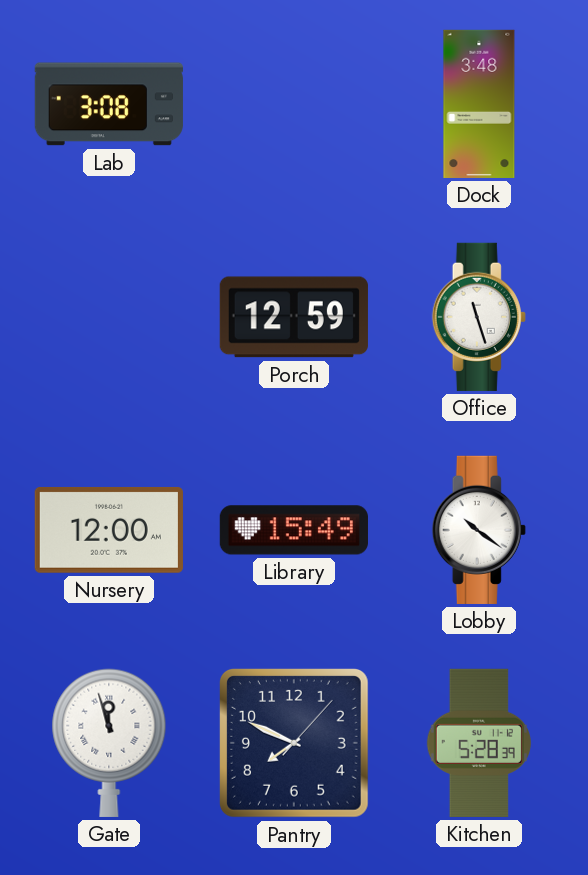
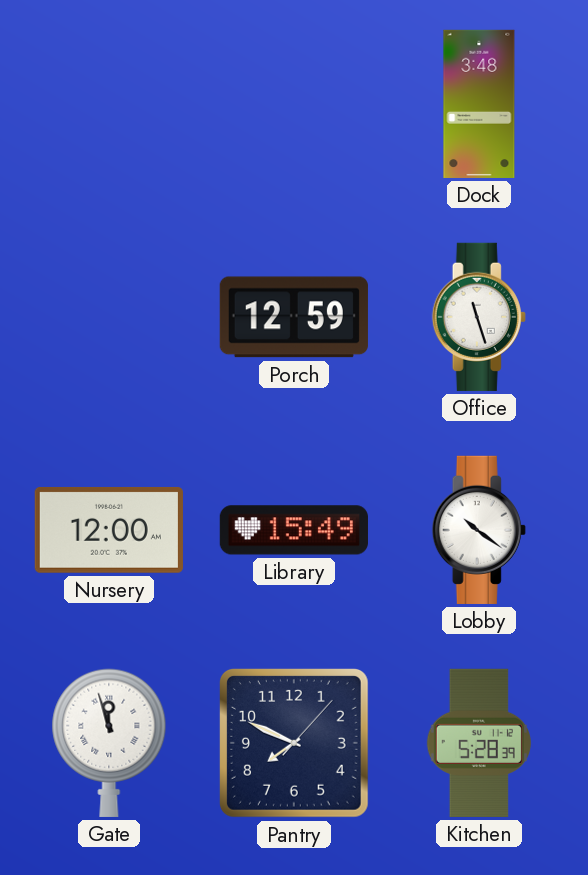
Lab: 3:08 -> none
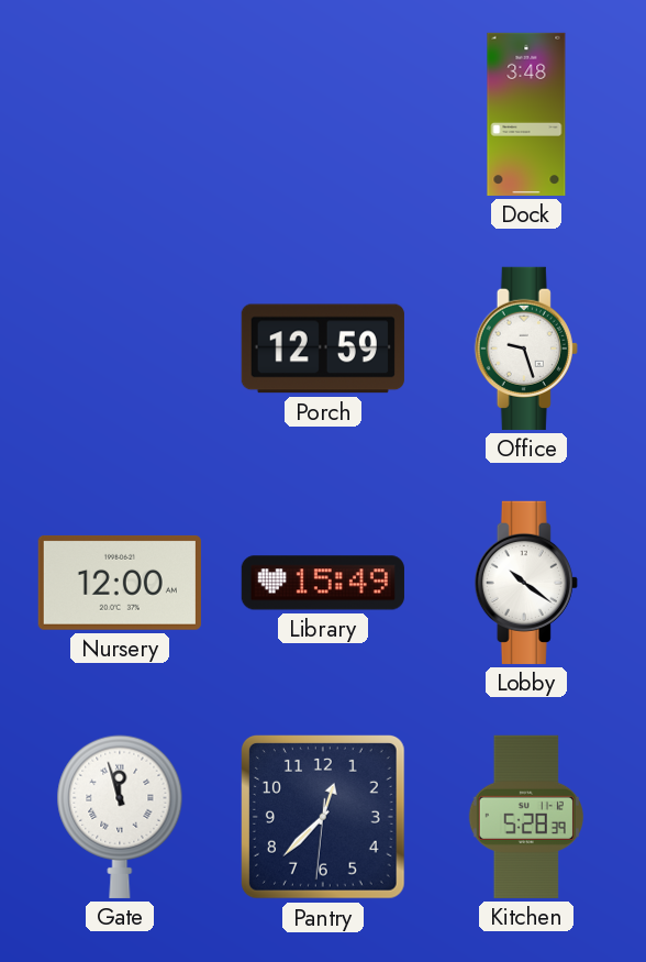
Office: 11:27 -> 9:27
Pantry: 7:49 -> 12:37
